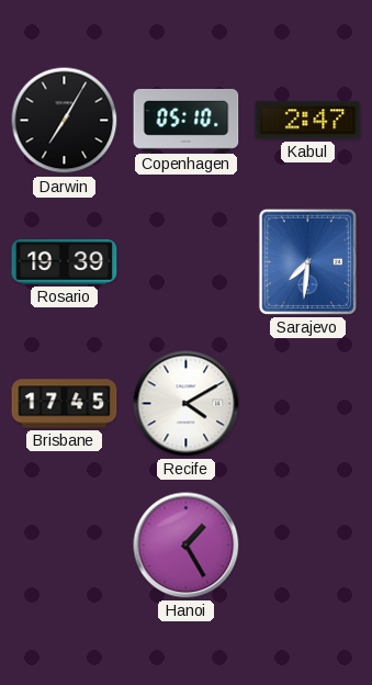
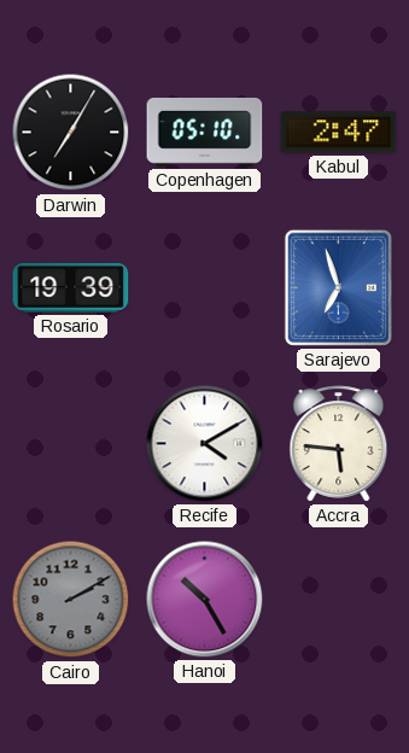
Sarajevo: 7:31 -> 6:57
Brisbane: 17:45 -> none
Accra: none -> 5:46
Cairo: none -> 2:10
Hanoi: 1:25 -> 10:25
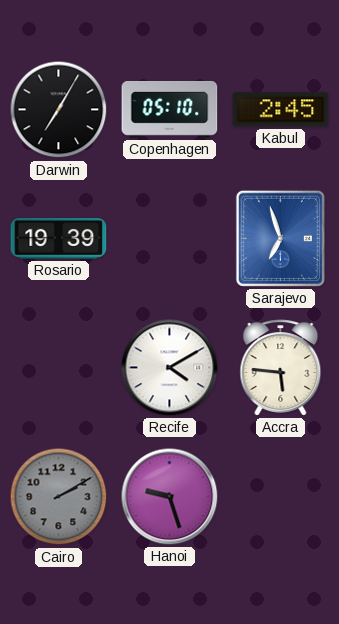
Kabul: 2:47 -> 2:45
Hanoi: 10:25 -> 9:27
